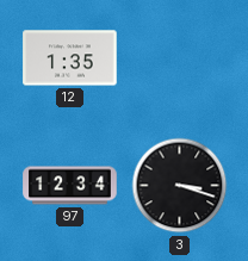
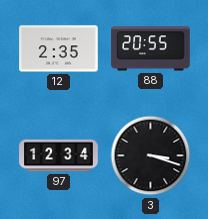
12: 1:35 -> 2:35
88: none -> 20:55
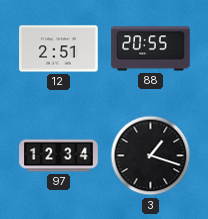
12: 2:35 -> 2:51
3: 3:18 -> 1:18
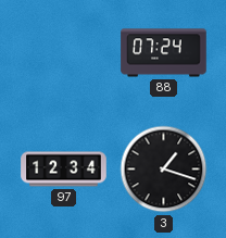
12: 2:51 -> none
88: 20:55 -> 07:24
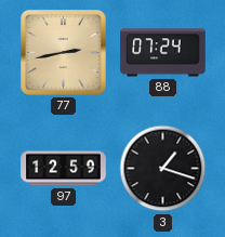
77: none -> 2:43
97: 12:34 -> 12:59
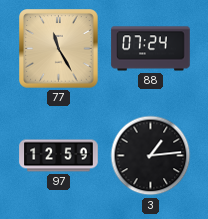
77: 2:43 -> 11:25
3: 1:18 -> 1:14
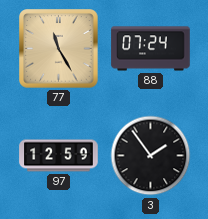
3: 1:14 -> 1:54
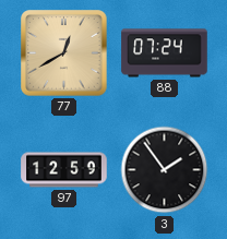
77: 11:25 -> 12:40
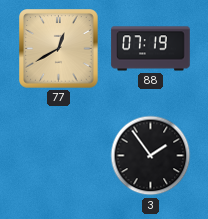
88: 07:24 -> 07:19
97: 12:59 -> none
